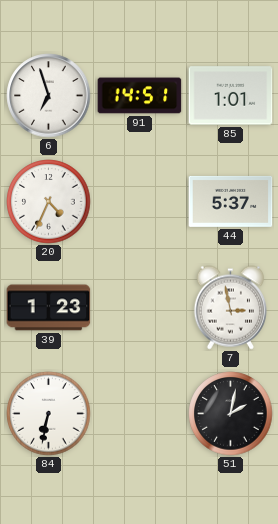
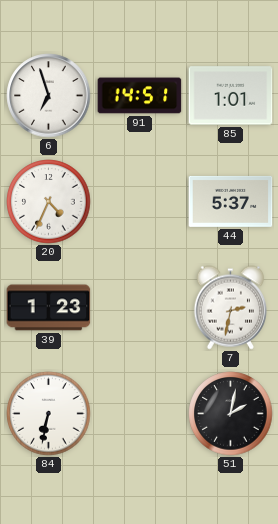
7: 2:58 -> 2:32
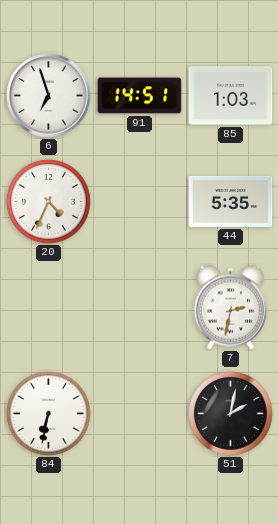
85: 1:01 -> 1:03
44: 5:37 -> 5:35
39: 1:23 -> none
